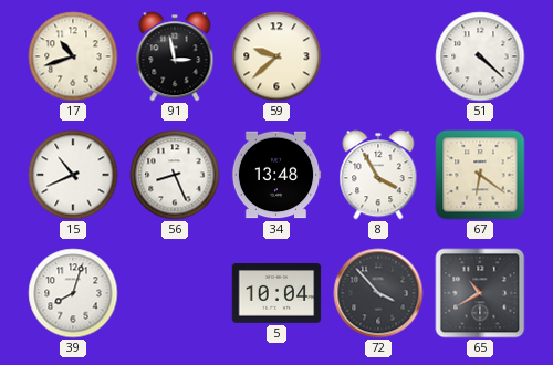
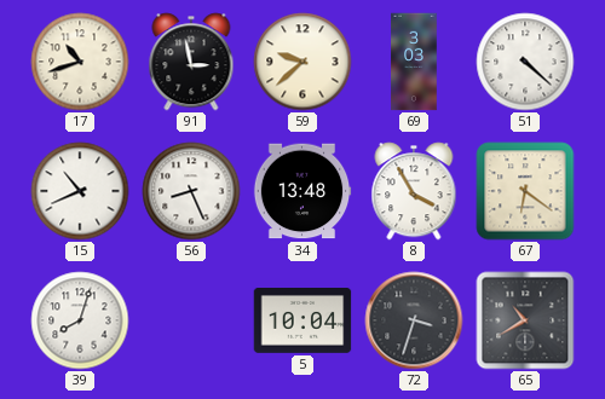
69: none -> 3:03
72: 3:53 -> 3:33
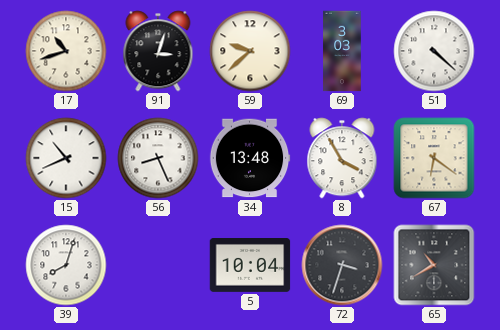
91: 2:58 -> 3:03
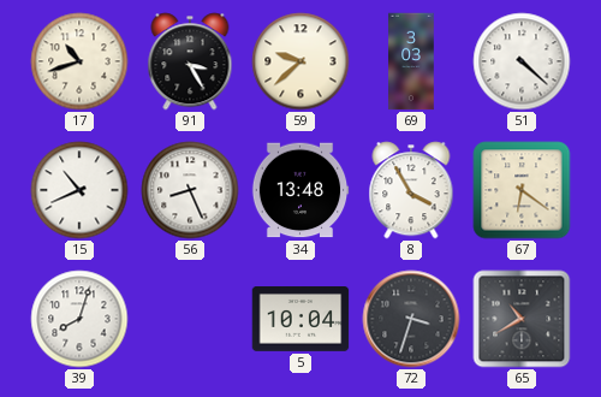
91: 3:03 -> 3:25
